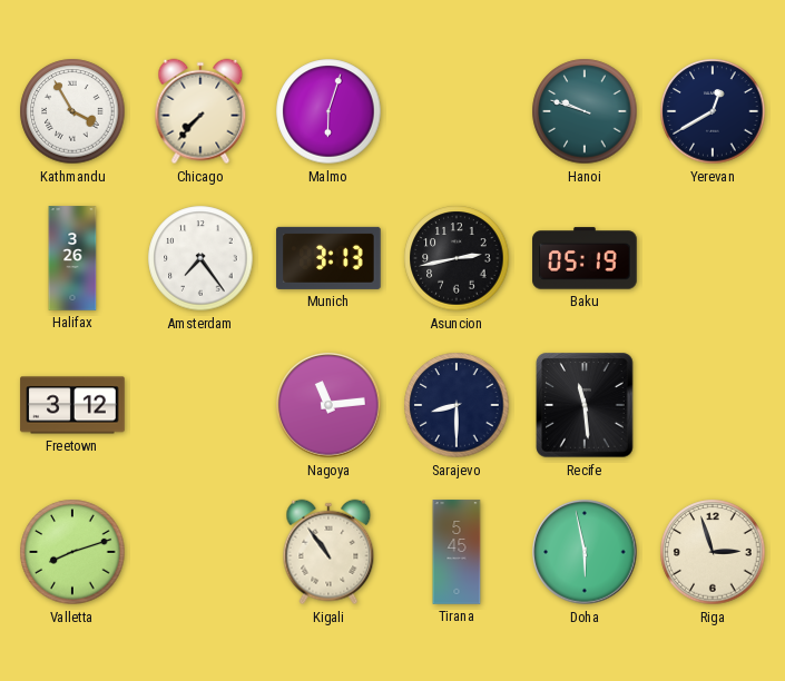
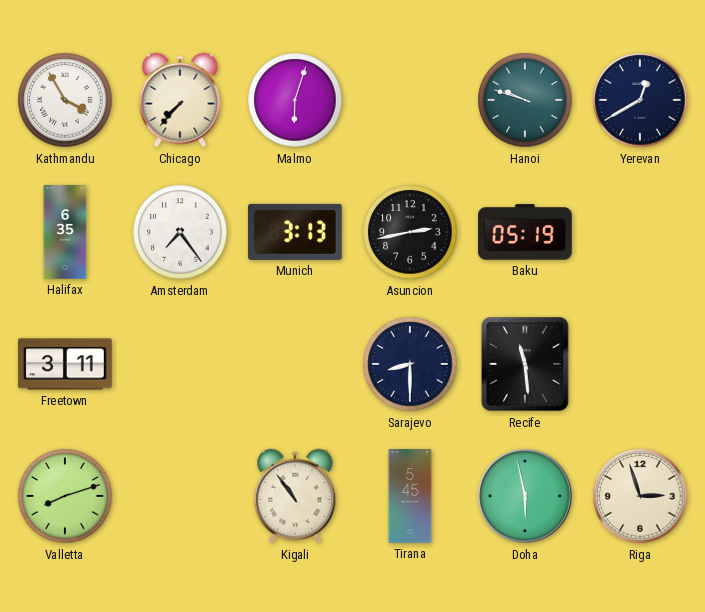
Halifax: 3:26 -> 6:35
Freetown: 3:12 -> 3:11
Nagoya: 11:14 -> none
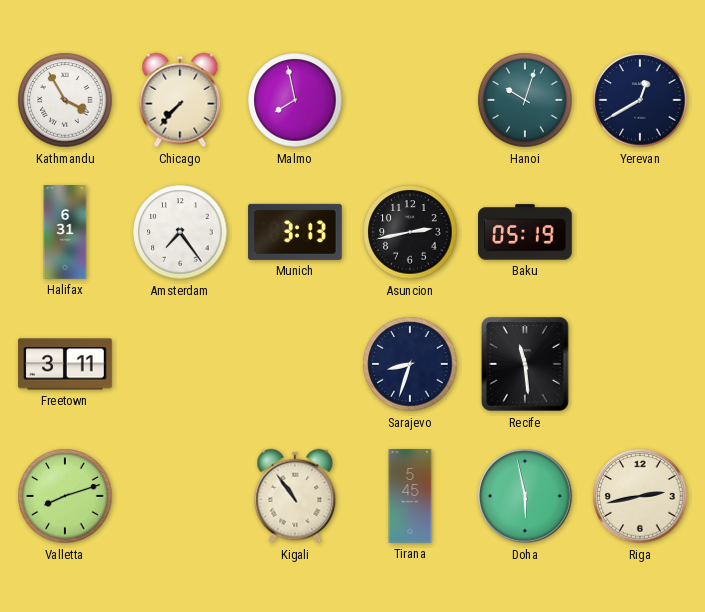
Malmo: 6:03 -> 7:58
Hanoi: 9:48 -> 10:03
Halifax: 6:35 -> 6:31
Sarajevo: 8:30 -> 8:33
Riga: 2:57 -> 2:43
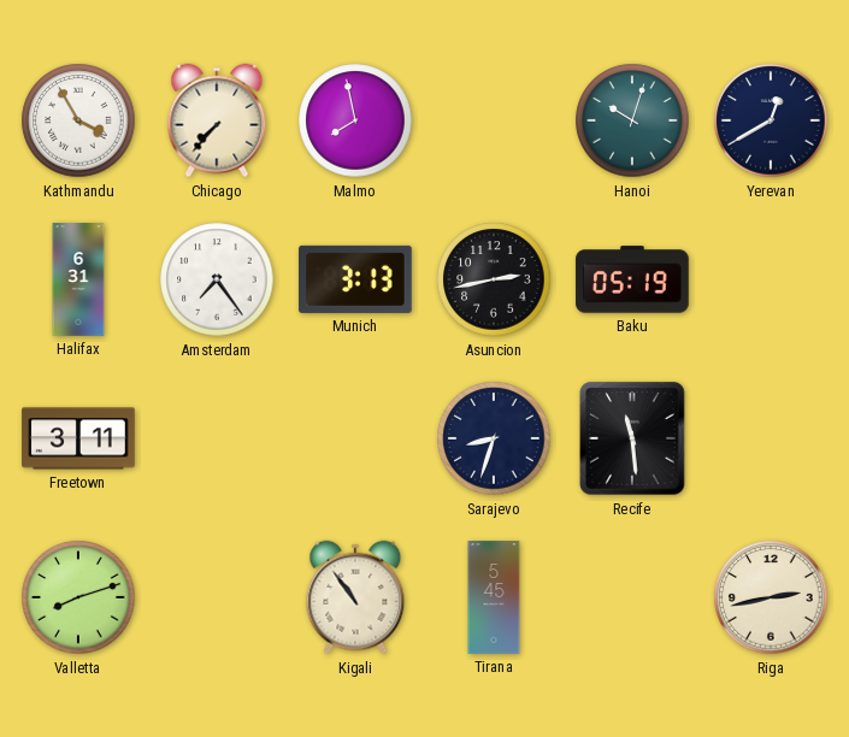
Doha: 5:58 -> none
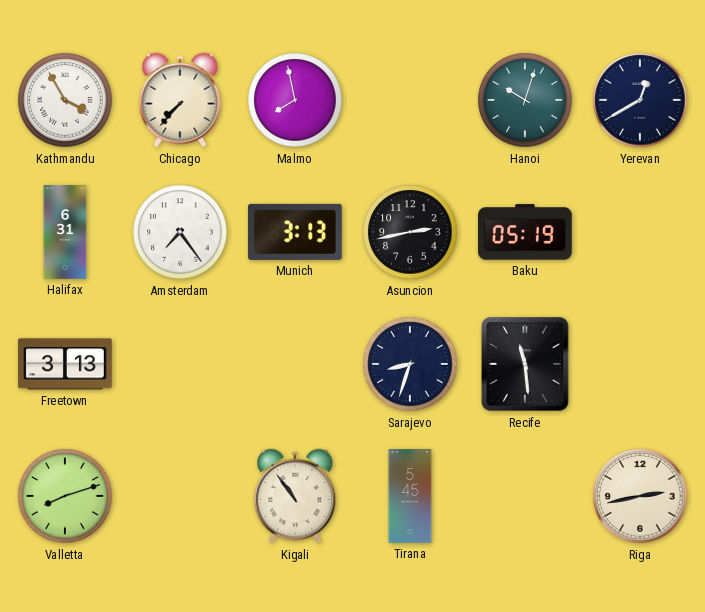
Freetown: 3:11 -> 3:13
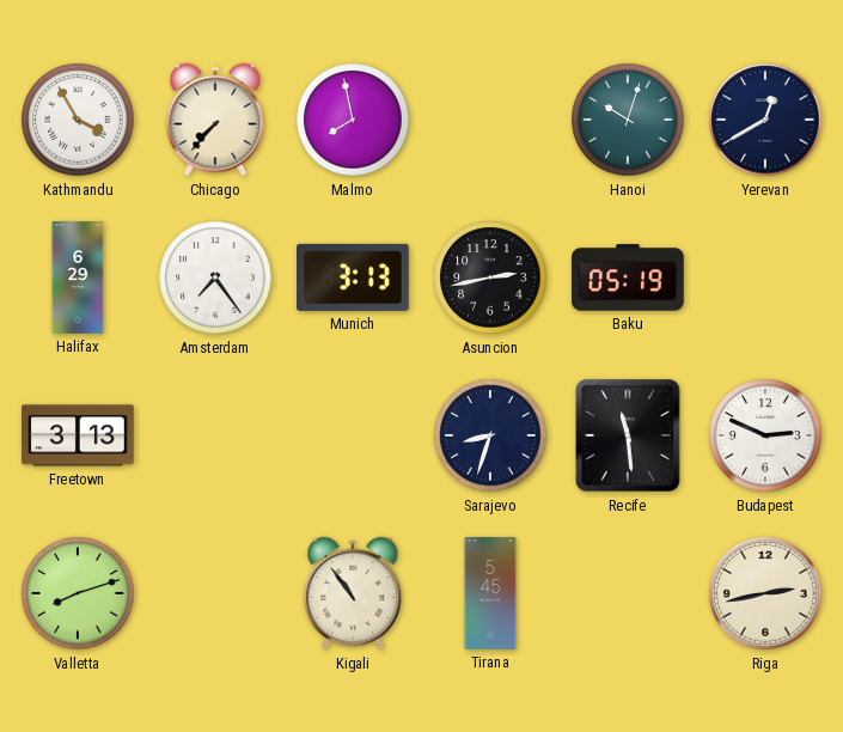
Halifax: 6:31 -> 6:29
Budapest: none -> 2:49
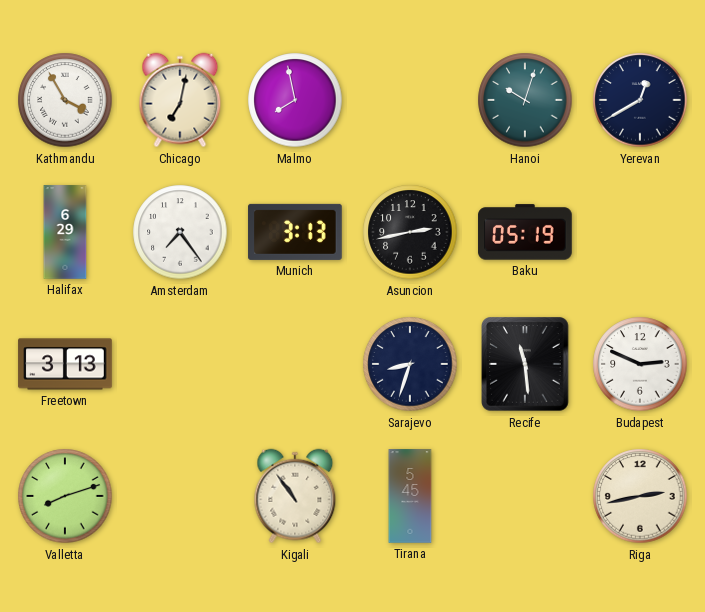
Chicago: 7:37 -> 7:02
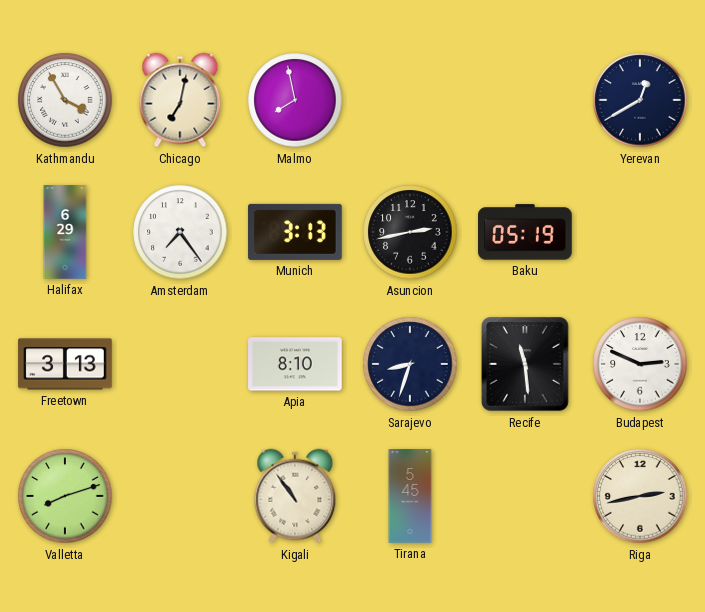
Hanoi: 10:03 -> none
Apia: none -> 8:10
